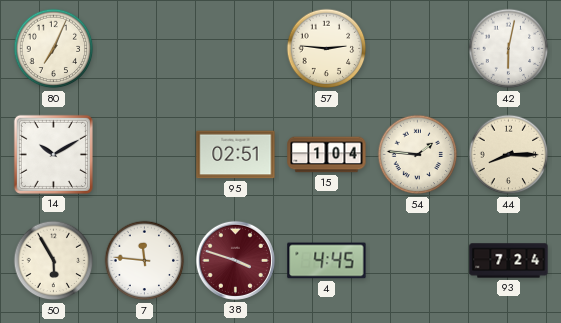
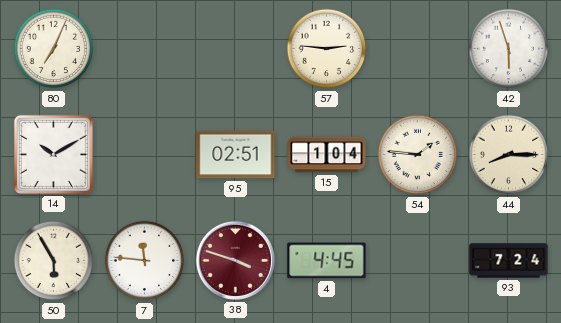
42: 6:02 -> 5:57
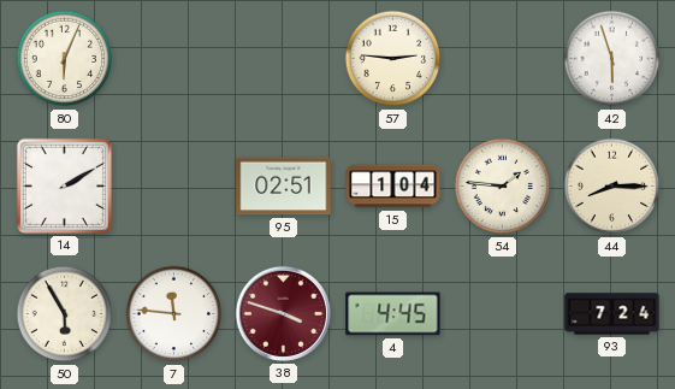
80: 7:04 -> 6:04
14: 10:10 -> 2:10
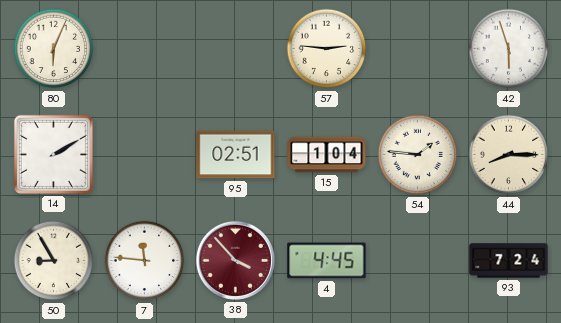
50: 5:55 -> 8:55
38: 3:48 -> 3:53
